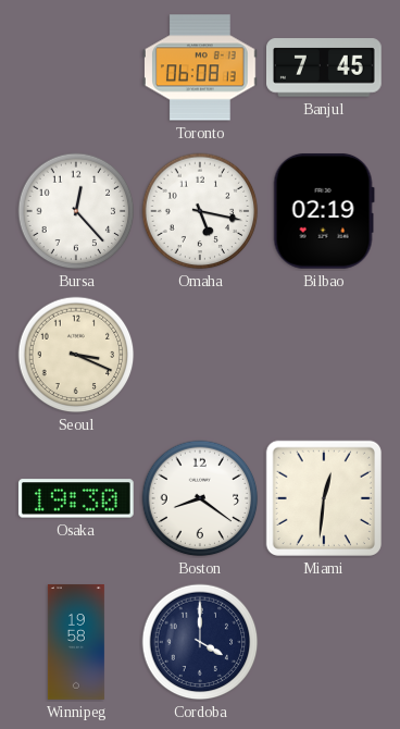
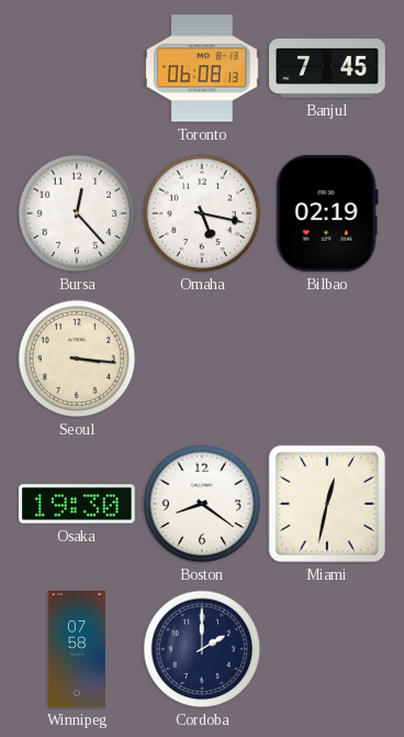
Seoul: 3:19 -> 3:16
Miami: 12:31 -> 12:32
Winnipeg: 19:58 -> 07:58
Cordoba: 4:00 -> 2:00
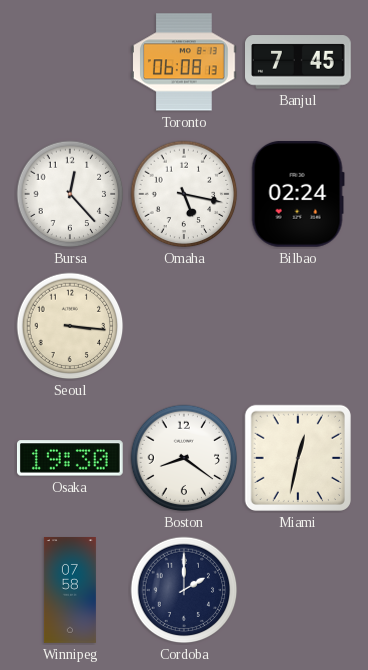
Bilbao: 02:19 -> 02:24
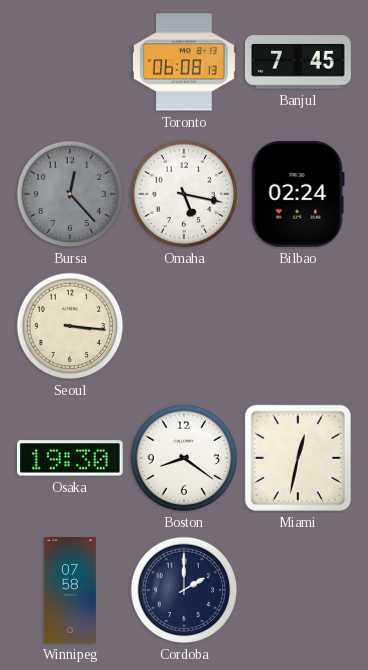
Bursa dial: white -> grey
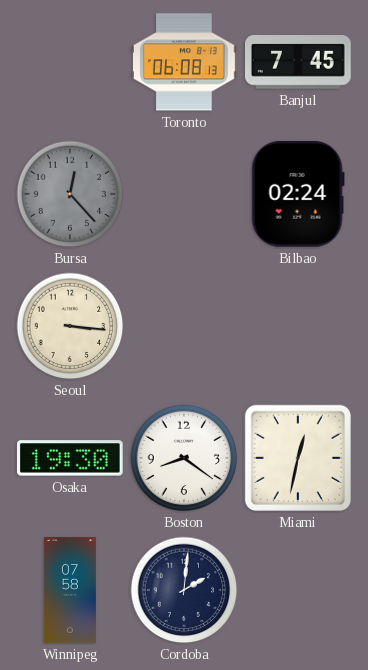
Omaha: 5:17 -> none
Cordoba: 2:00 -> 2:01
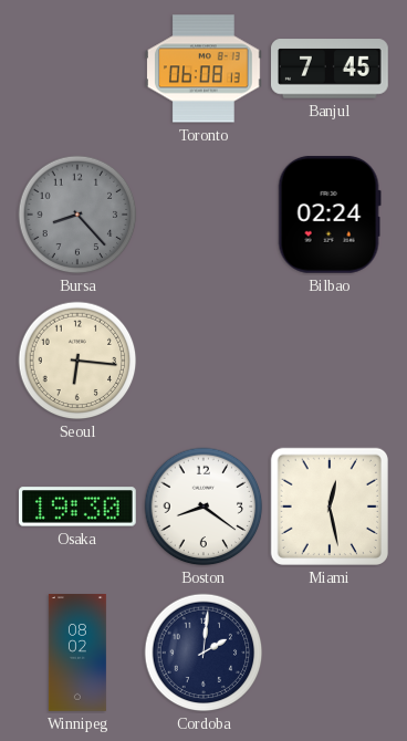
Bursa: 12:23 -> 8:23
Seoul: 3:16 -> 6:16
Miami: 12:32 -> 12:28
Winnipeg: 07:58 -> 08:02
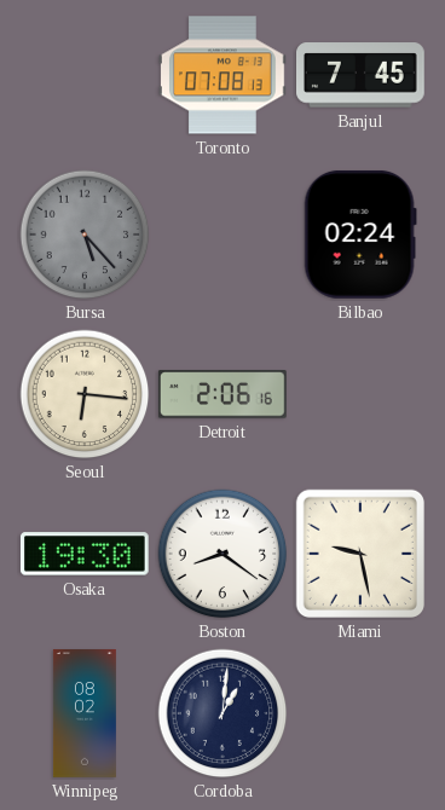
Toronto: 06:08 -> 07:08
Bursa: 8:23 -> 5:23
Detroit: none -> 2:06
Miami: 12:28 -> 9:28
Cordoba: 2:01 -> 1:01
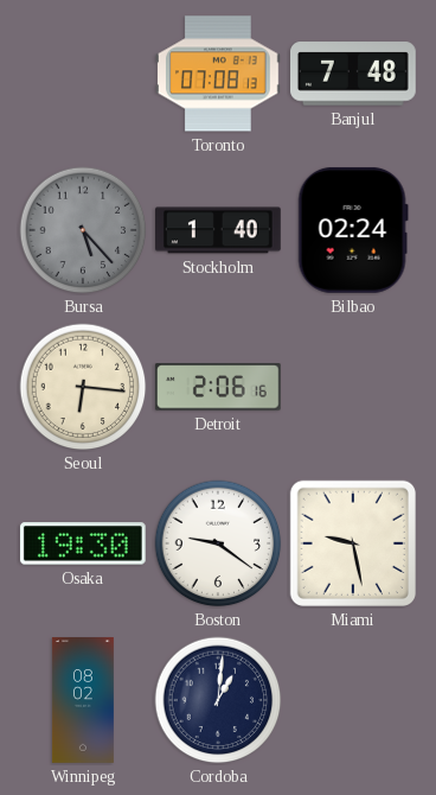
Banjul: 7:45 -> 7:48
Stockholm: none -> 1:40
Boston: 8:21 -> 9:21
